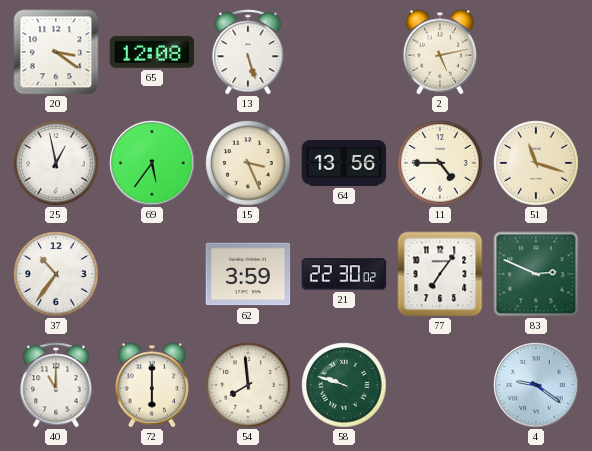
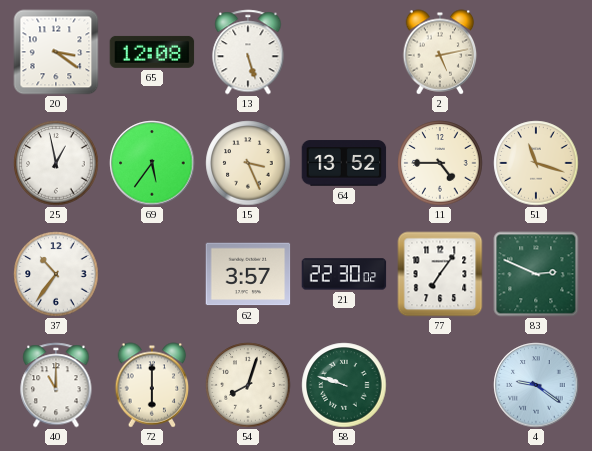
64: 13:56 -> 13:52
62: 3:59 -> 3:57
54: 7:59 -> 8:03
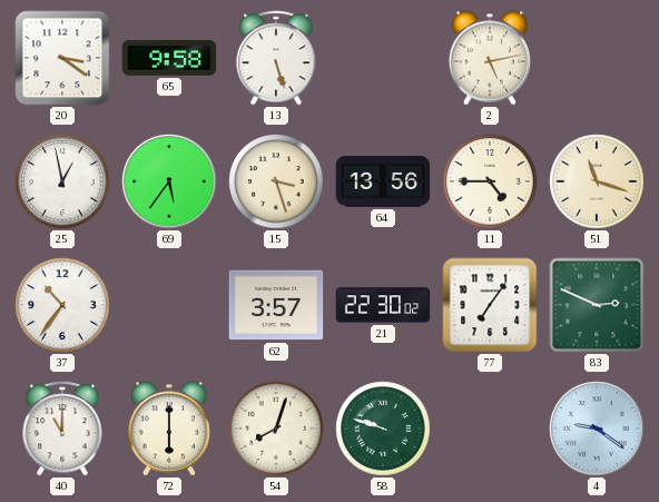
65: 12:08 -> 9:58
15: 3:26 -> 3:27
64: 13:52 -> 13:56
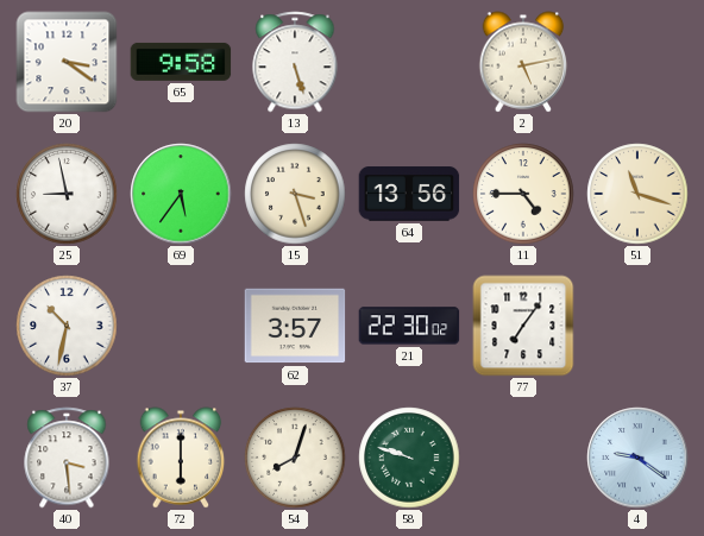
25: 12:58 -> 8:58
37: 10:36 -> 10:32
83: 2:49 -> none
40: 11:00 -> 3:29
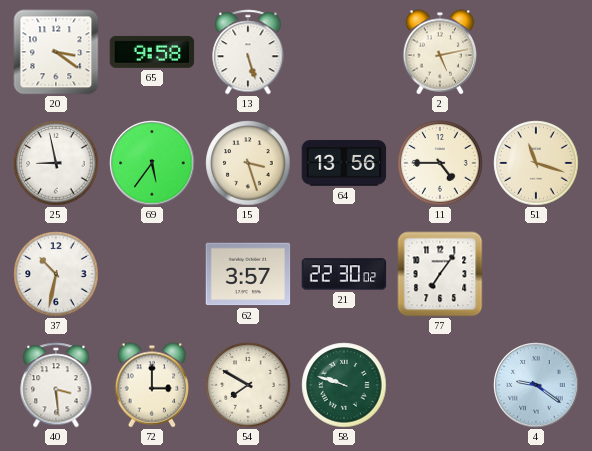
72: 6:00 -> 3:00
54: 8:03 -> 7:50
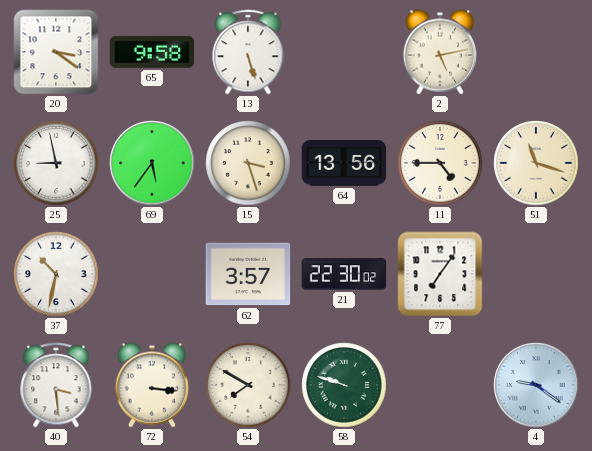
72: 3:00 -> 3:16
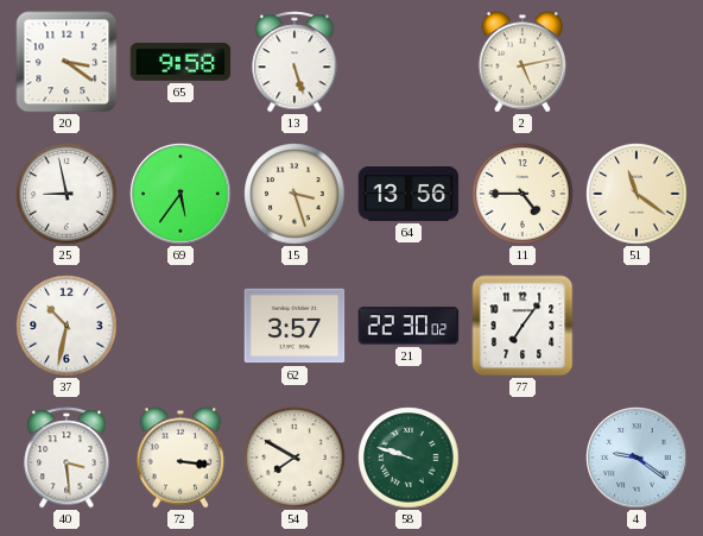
51: 11:18 -> 11:21
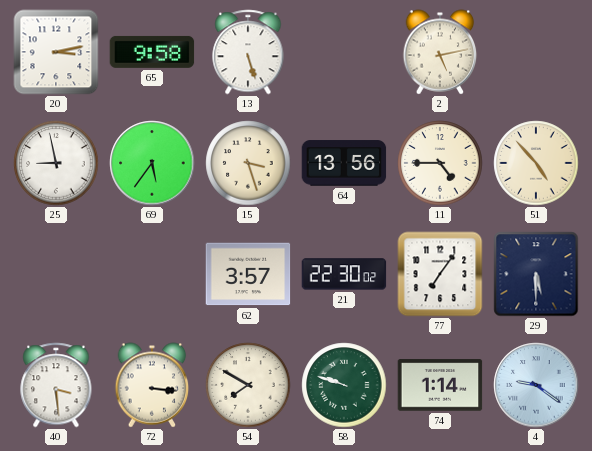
20: 3:21 -> 3:13
51: 11:21 -> 4:53
37: 10:32 -> none
29: none -> 5:30
74: none -> 1:14
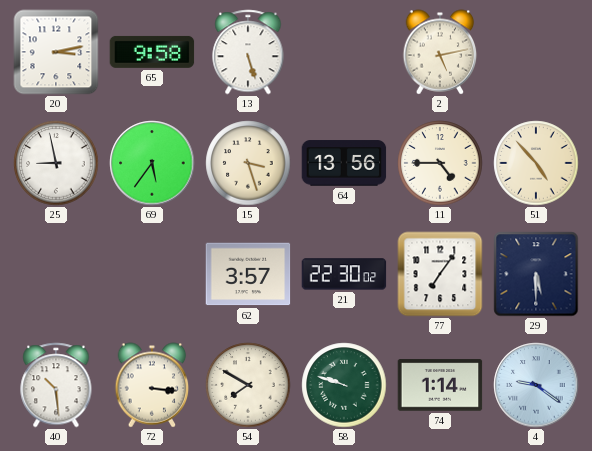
40: 3:29 -> 10:29
